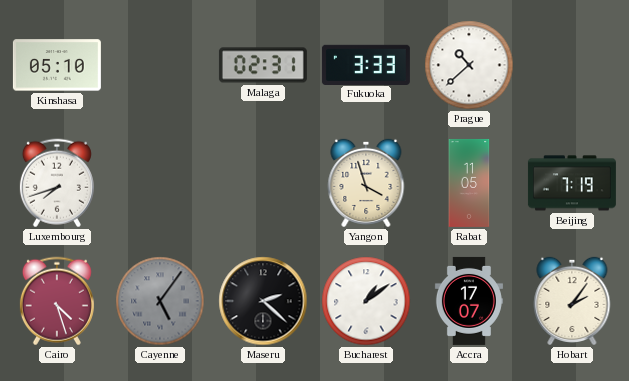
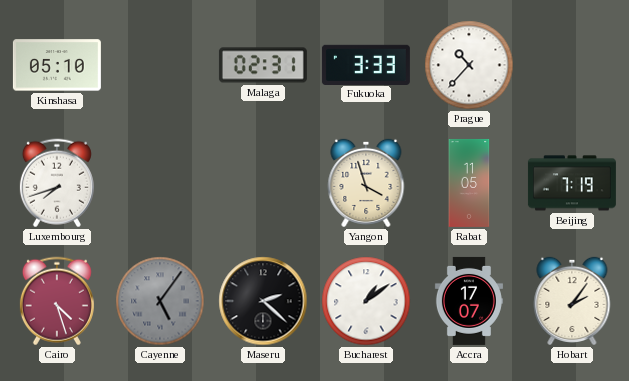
Prague: 10:38 -> 10:37
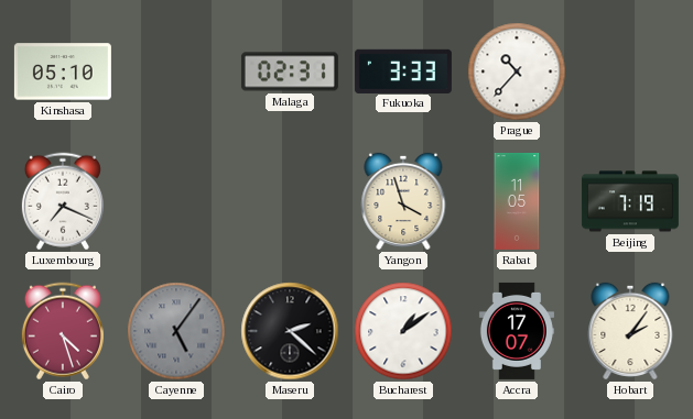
Luxembourg: 7:42 -> 7:19
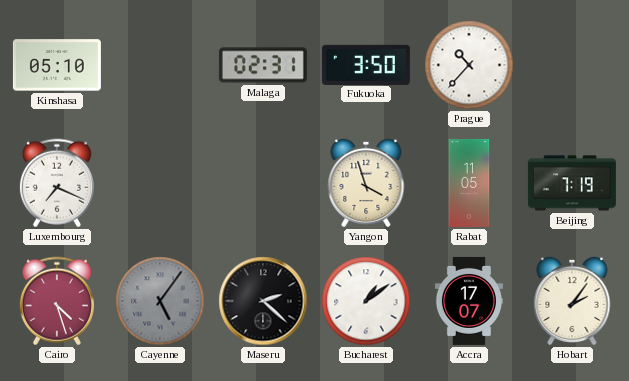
Fukuoka: 3:33 -> 3:50
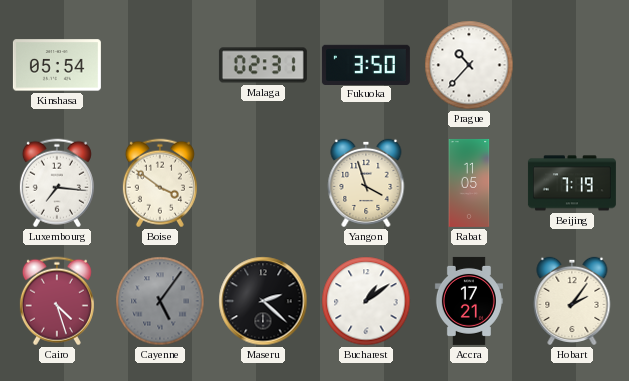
Kinshasa: 05:10 -> 05:54
Luxembourg: 7:19 -> 7:16
Boise: none -> 3:51
Accra: 17:07 -> 17:21
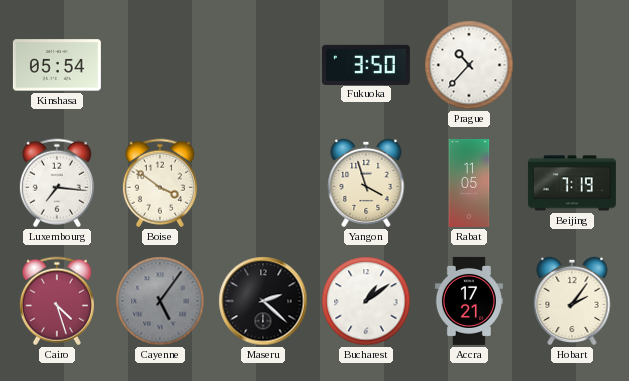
Malaga: 02:31 -> none
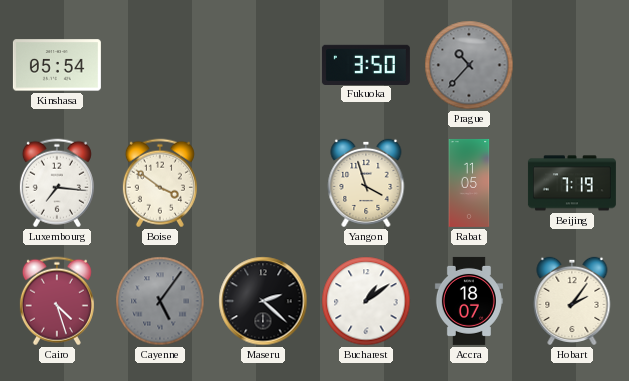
Prague dial: white -> grey
Accra: 17:21 -> 18:07
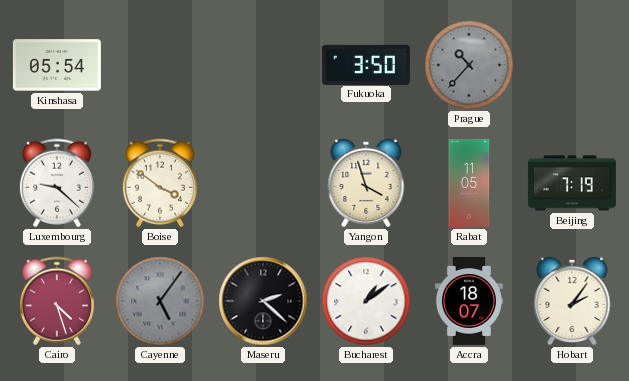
Luxembourg: 7:16 -> 9:22
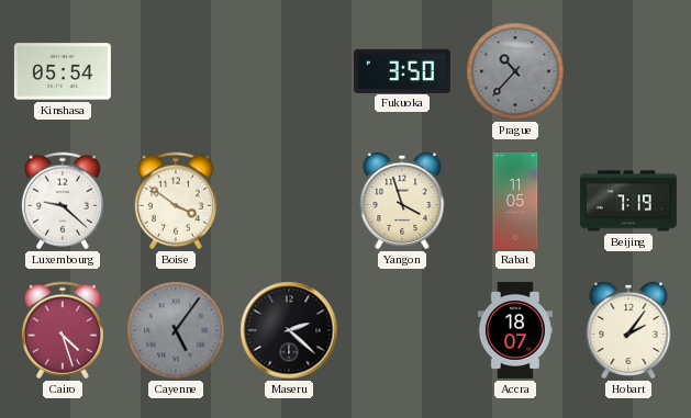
Bucharest: 1:09 -> none
